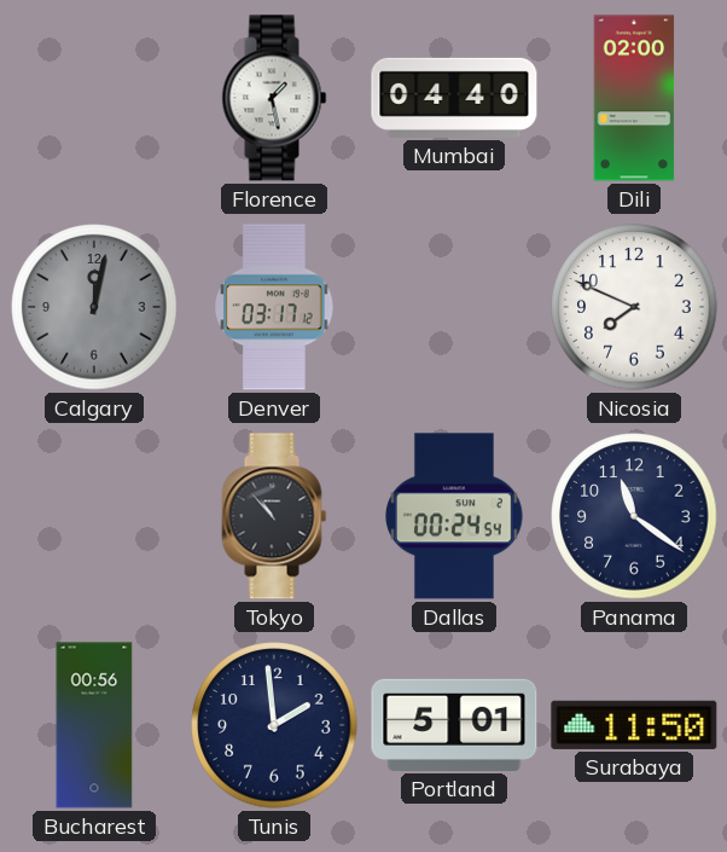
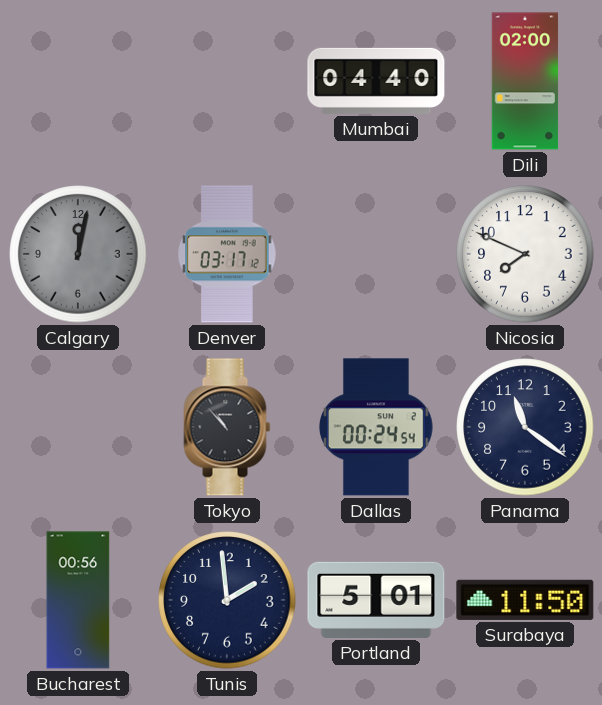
Florence: 1:28 -> none
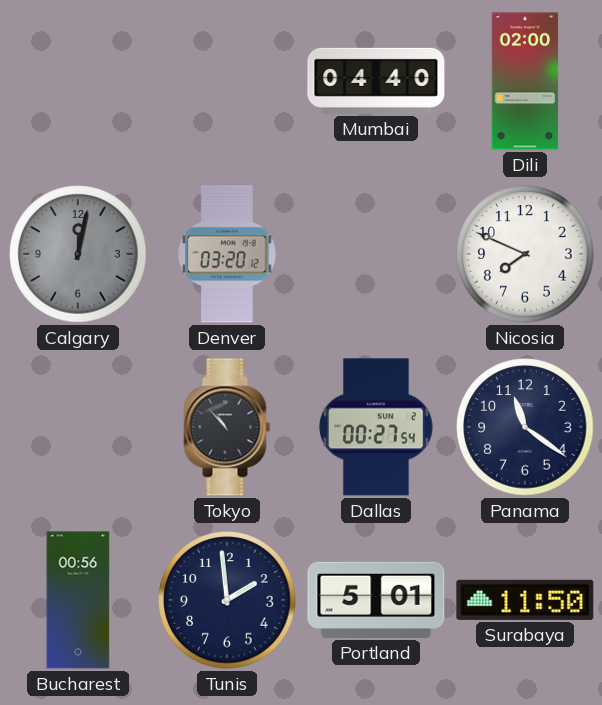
Denver: 03:17 -> 03:20
Dallas: 00:24 -> 00:27
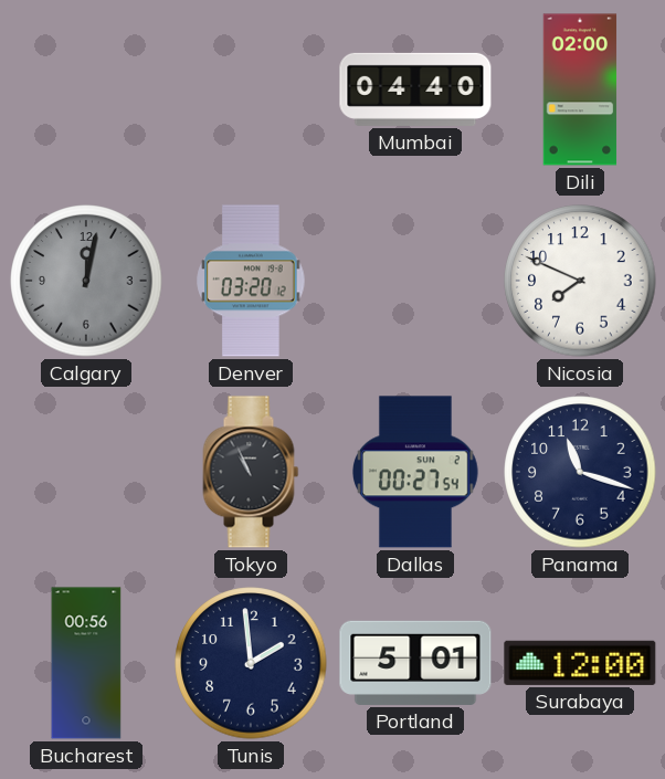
Tokyo: 10:53 -> 10:56
Panama: 11:21 -> 11:18
Surabaya: 11:50 -> 12:00
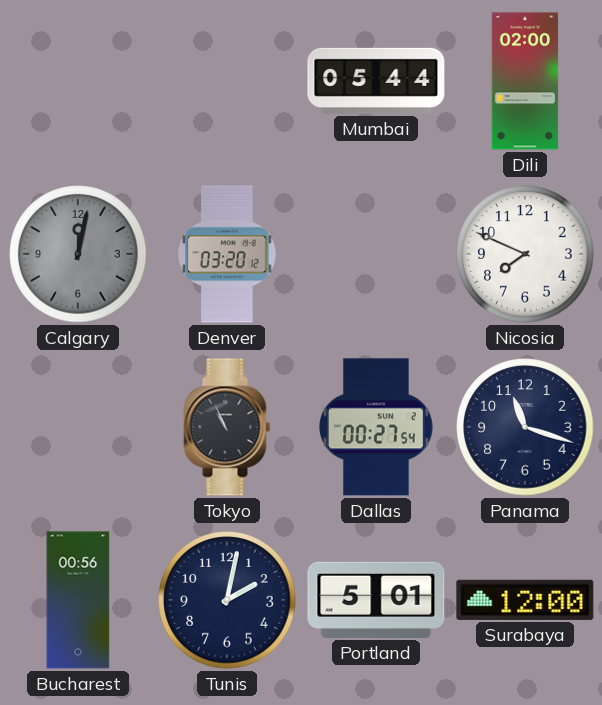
Mumbai: 04:40 -> 05:44
Tunis: 1:59 -> 2:02
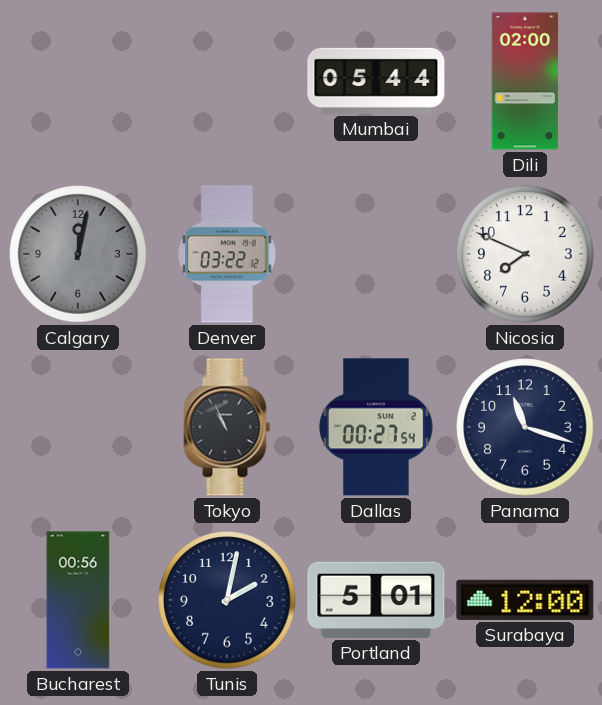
Denver: 03:20 -> 03:22
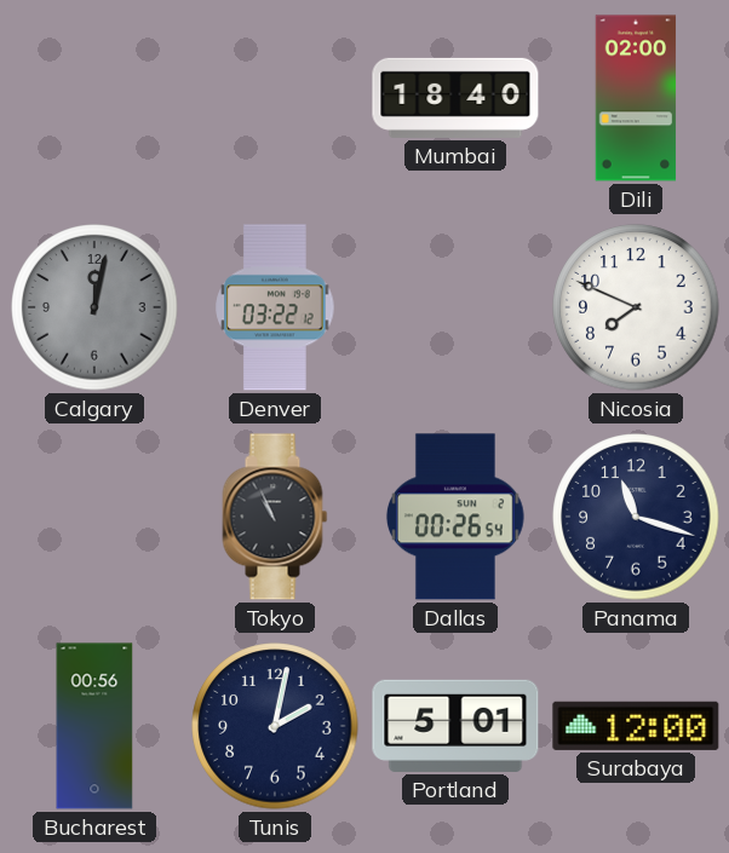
Mumbai: 05:44 -> 18:40
Dallas: 00:27 -> 00:26
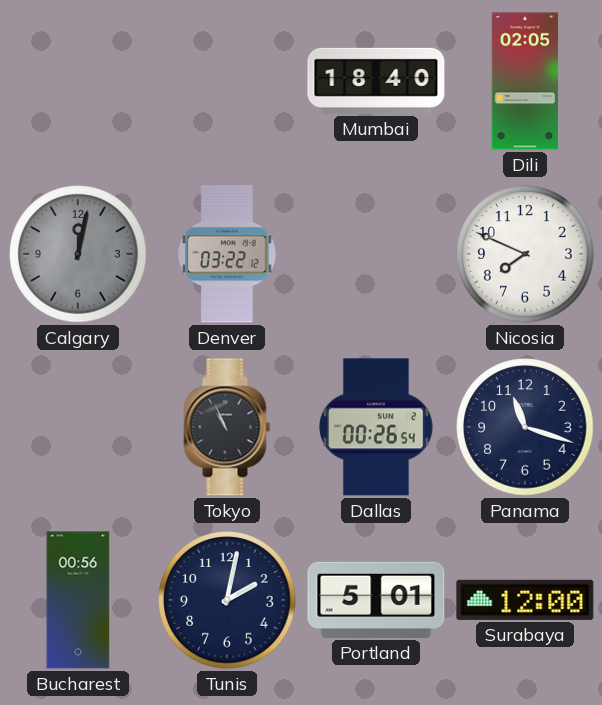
Dili: 02:00 -> 02:05
